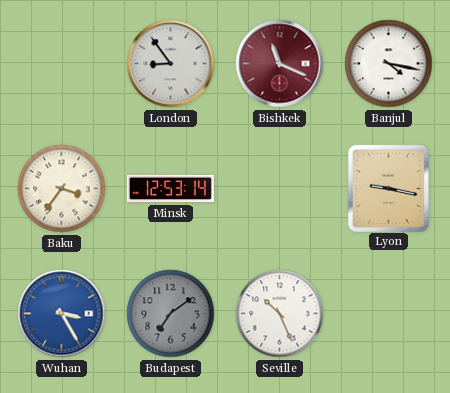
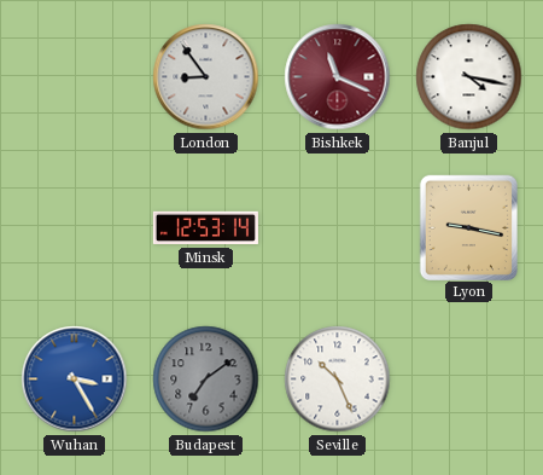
Baku: 3:36 -> none
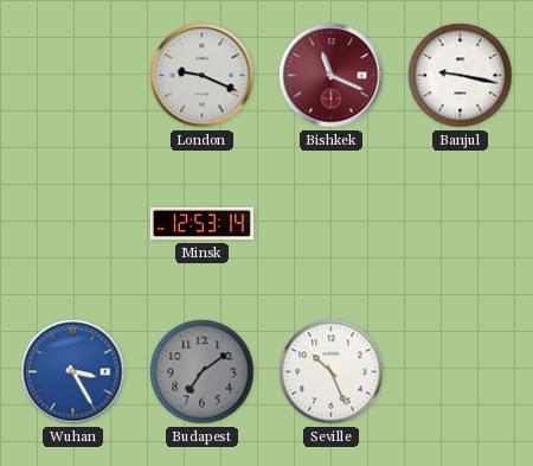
London: 8:54 -> 9:19
Banjul: 4:17 -> 9:17
Lyon: 9:17 -> none
